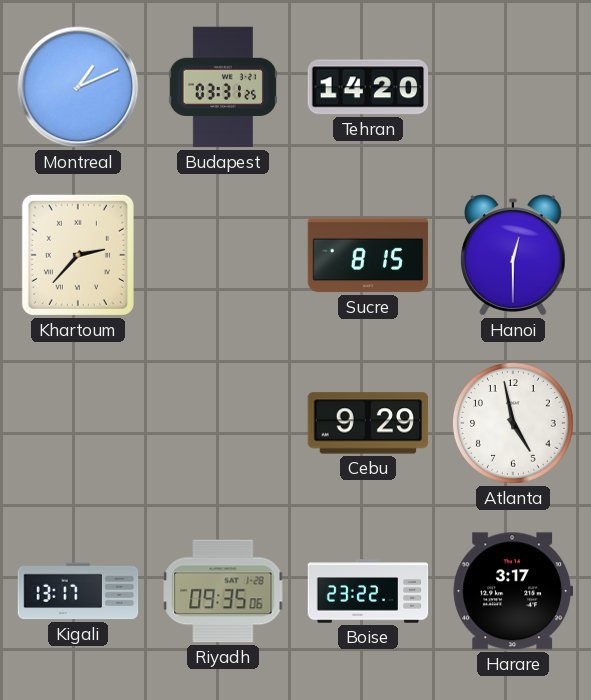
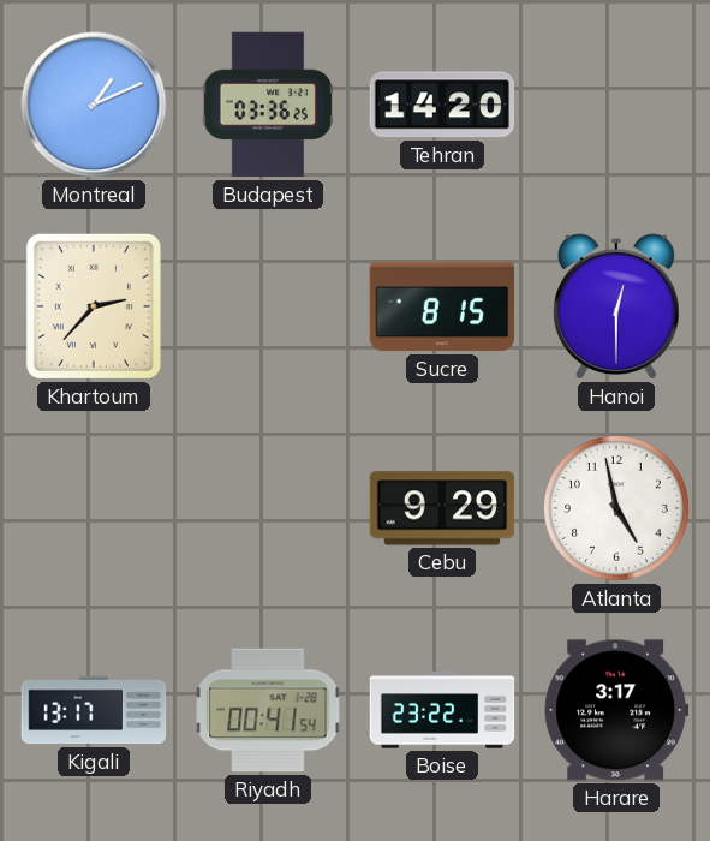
Budapest: 03:31 -> 03:36
Riyadh: 09:35 -> 00:41
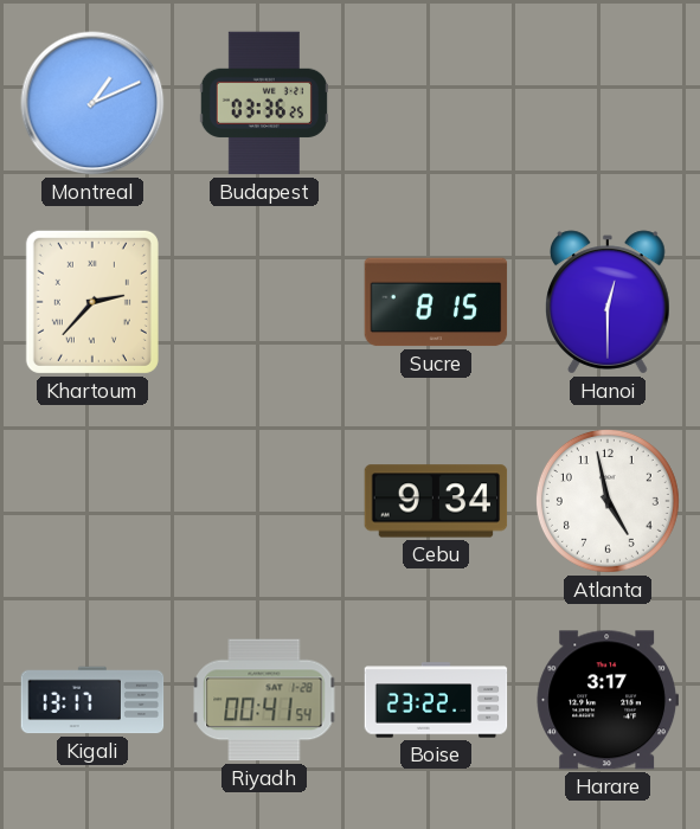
Tehran: 14:20 -> none
Cebu: 9:29 -> 9:34
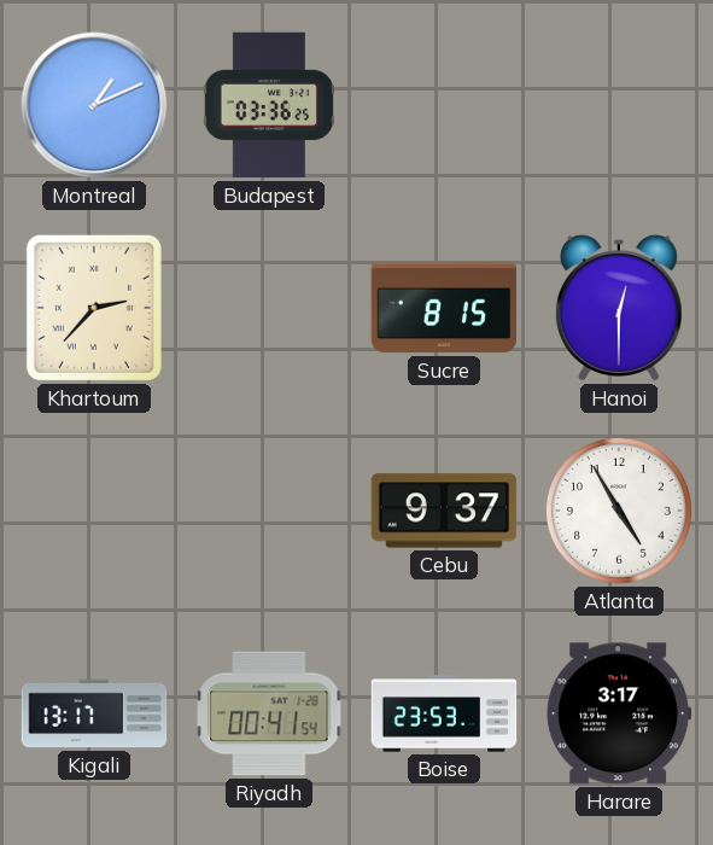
Cebu: 9:34 -> 9:37
Atlanta: 4:58 -> 4:55
Boise: 23:22 -> 23:53
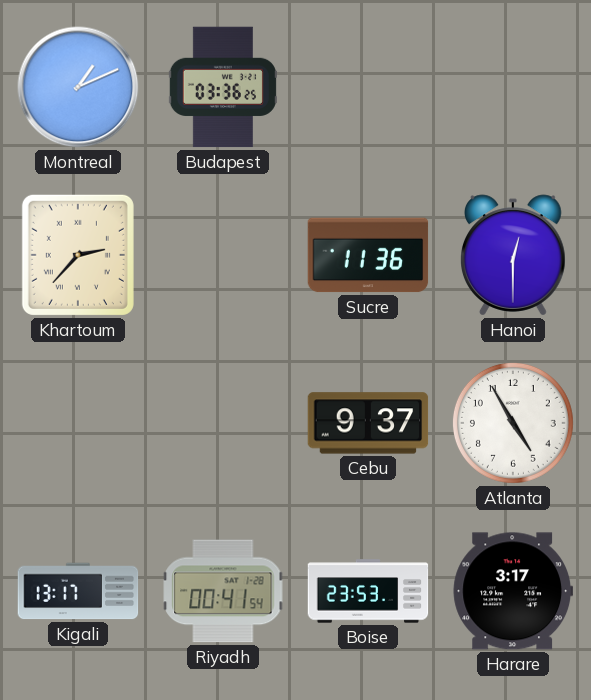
Sucre: 8:15 -> 11:36
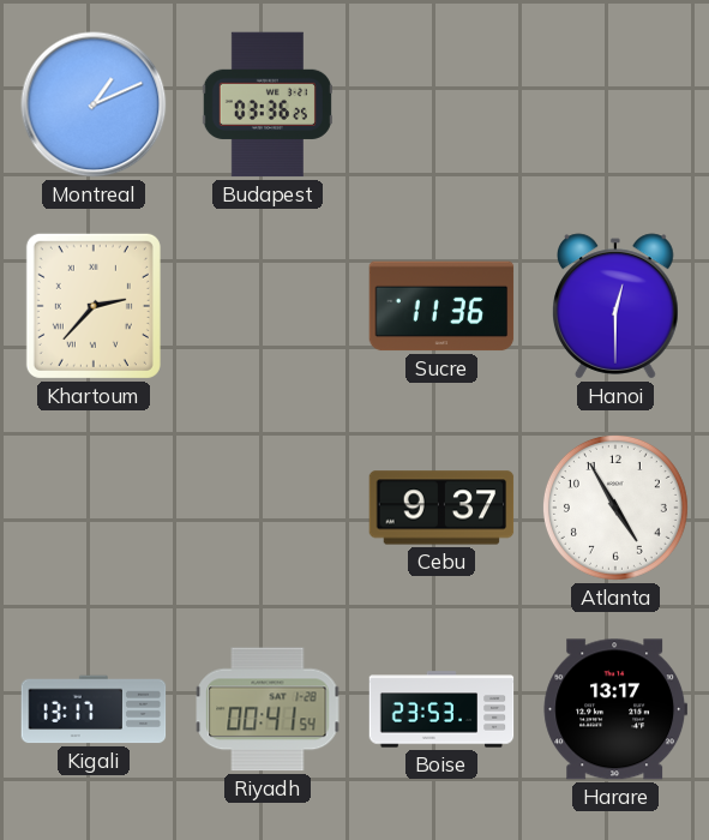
Harare: 3:17 -> 13:17
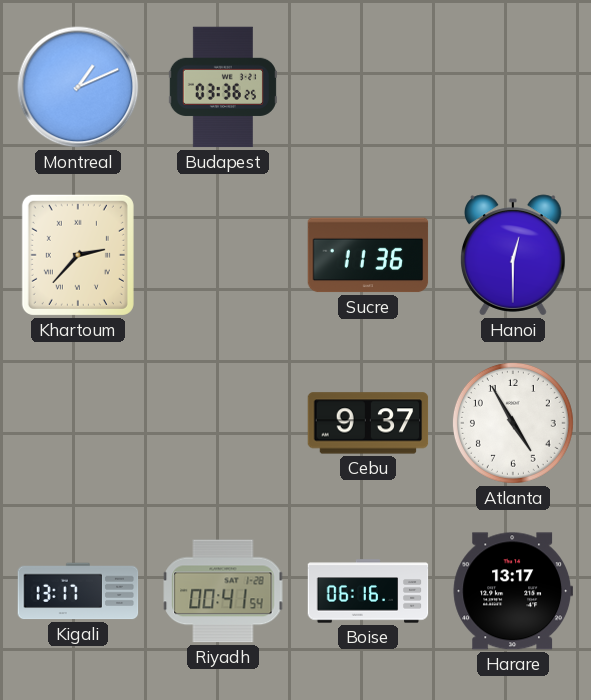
Boise: 23:53 -> 06:16
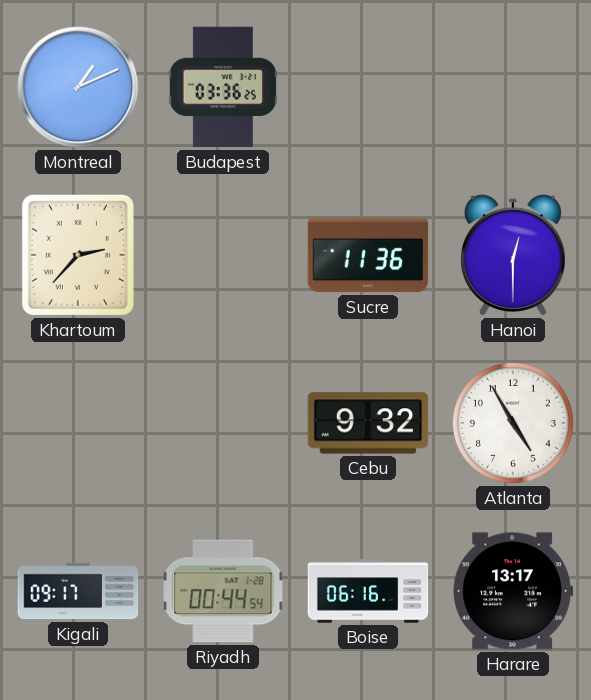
Cebu: 9:37 -> 9:32
Kigali: 13:17 -> 09:17
Riyadh: 00:41 -> 00:44
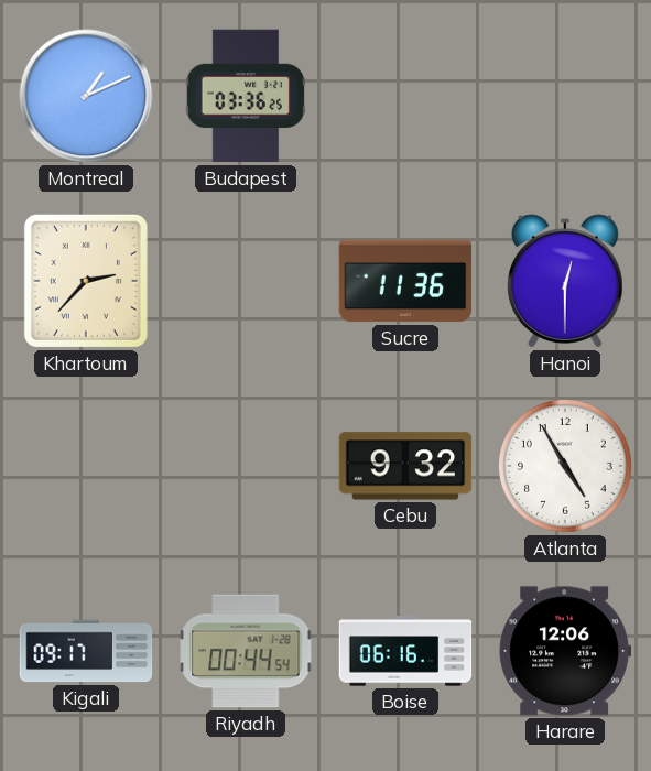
Harare: 13:17 -> 12:06
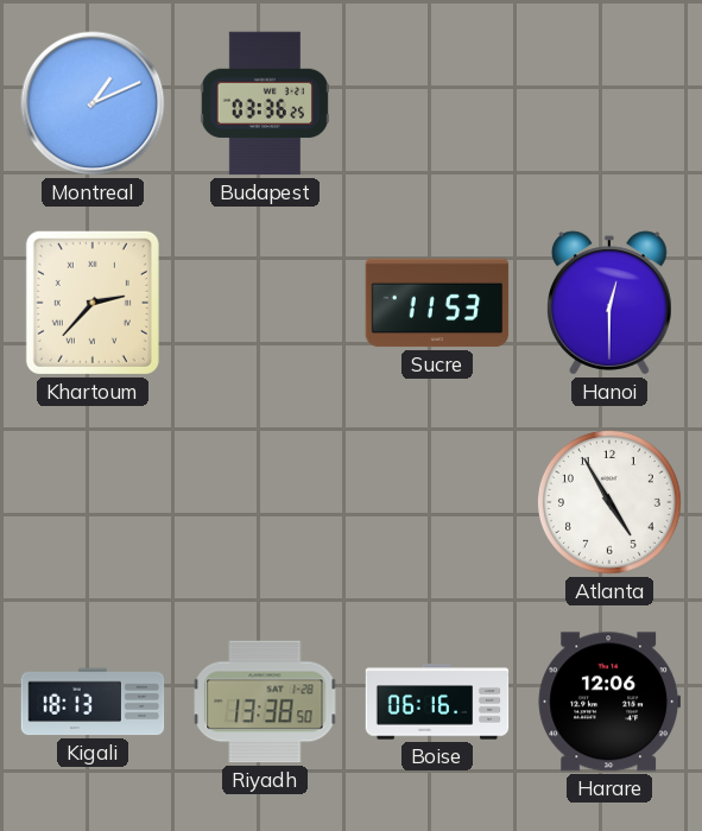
Sucre: 11:36 -> 11:53
Cebu: 9:32 -> none
Kigali: 09:17 -> 18:13
Riyadh: 00:44 -> 13:38
